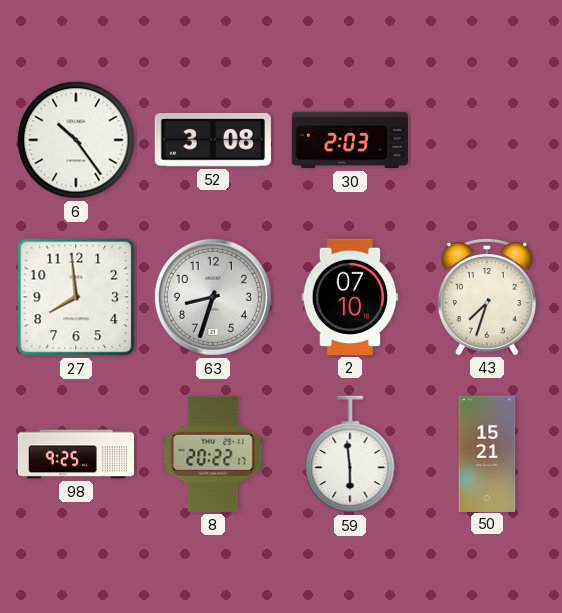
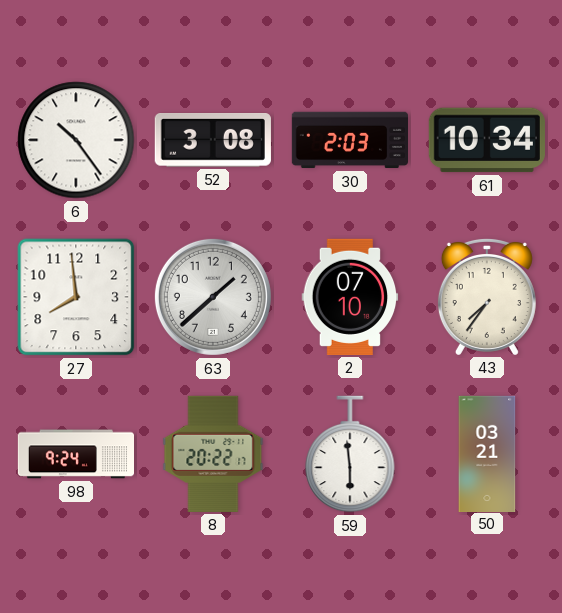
61: none -> 10:34
63: 8:33 -> 1:38
43: 7:33 -> 7:36
98: 9:25 -> 9:24
50: 15:21 -> 03:21
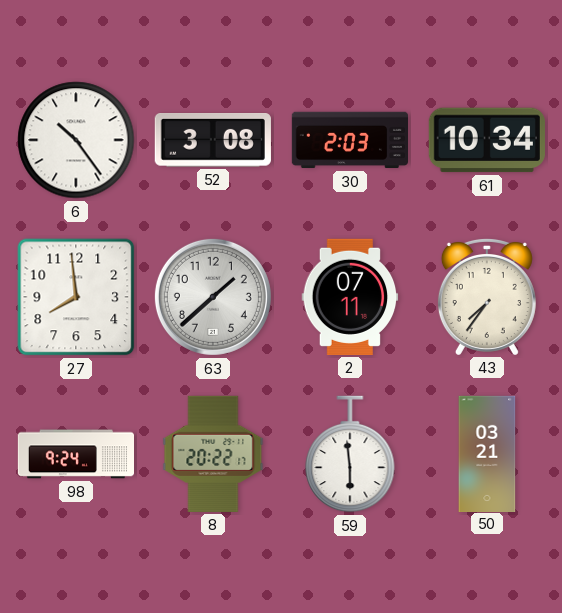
2: 07:10 -> 07:11
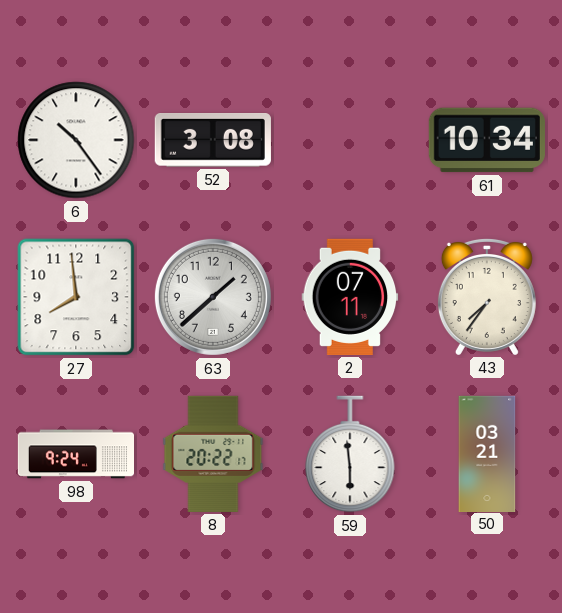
30: 2:03 -> none
